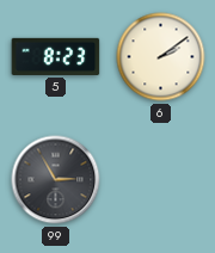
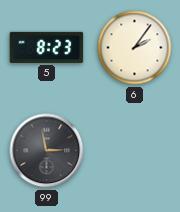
6: 2:09 -> 2:06
99: 2:55 -> 2:58
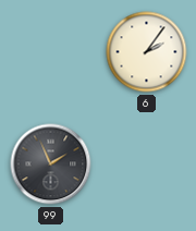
5: 8:23 -> none
99: 2:58 -> 1:56
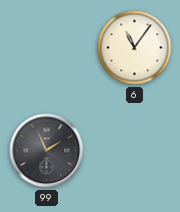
6: 2:06 -> 11:06
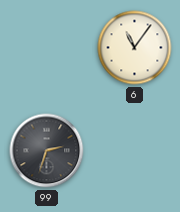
99: 1:56 -> 2:33
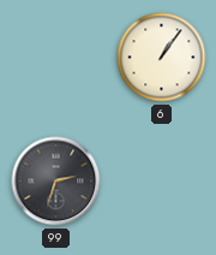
6: 11:06 -> 1:06
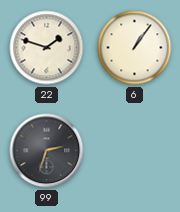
22: none -> 1:48
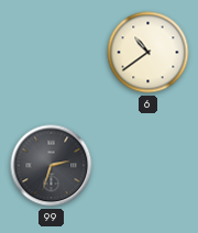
22: 1:48 -> none
6: 1:06 -> 10:39
